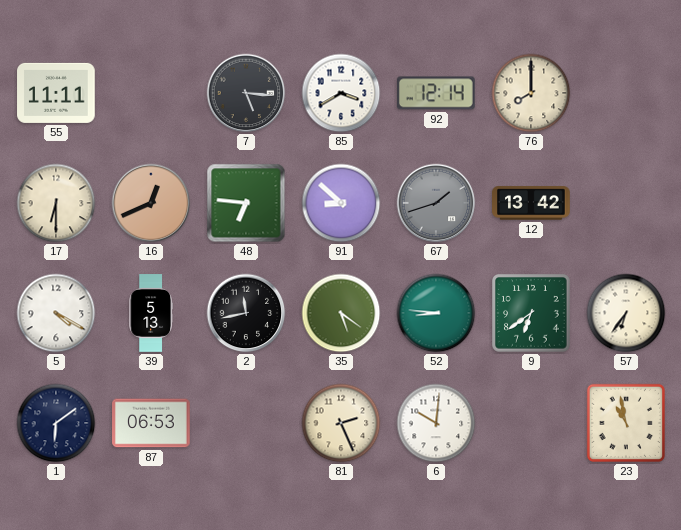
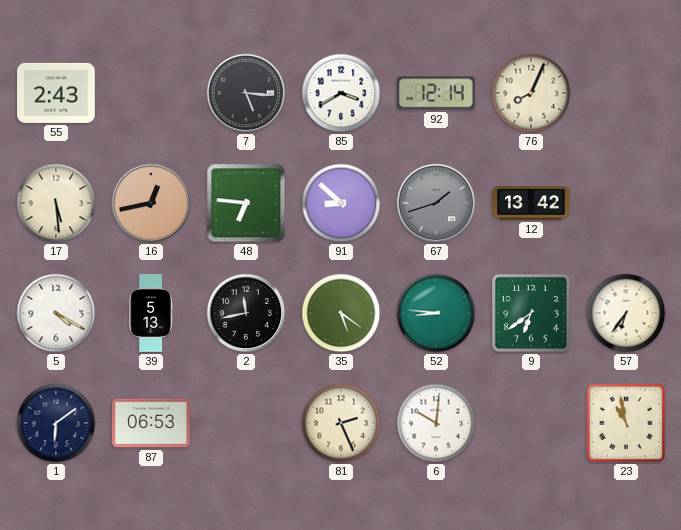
55: 11:11 -> 2:43
76: 8:00 -> 8:04
17: 6:30 -> 5:29
16: 12:41 -> 12:43
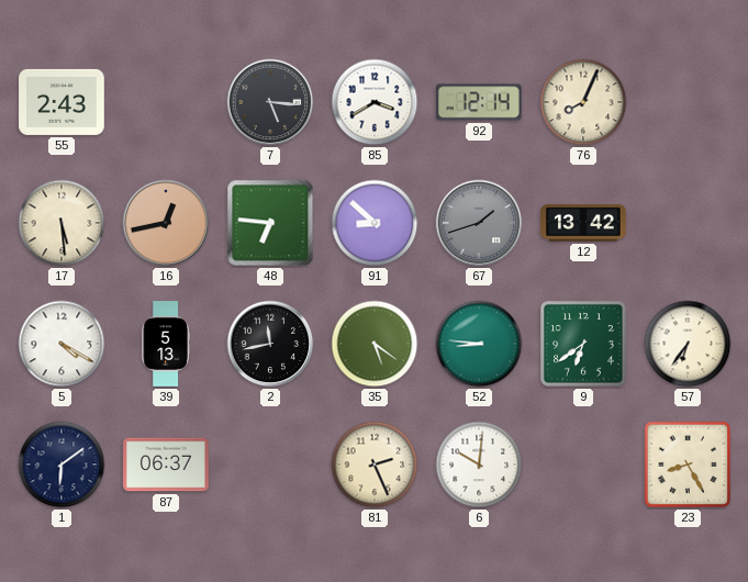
87: 06:53 -> 06:37
23: 10:58 -> 8:25
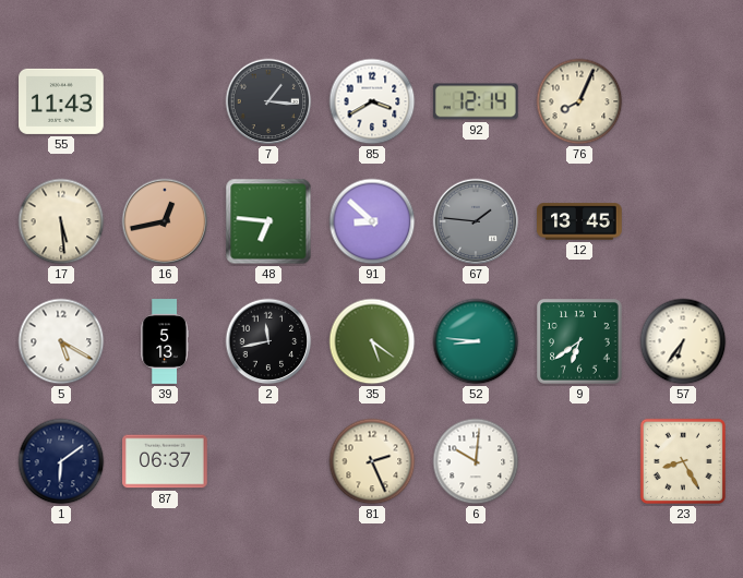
55: 2:43 -> 11:43
7: 5:16 -> 1:16
67: 1:42 -> 1:46
12: 13:42 -> 13:45
5: 4:20 -> 5:20
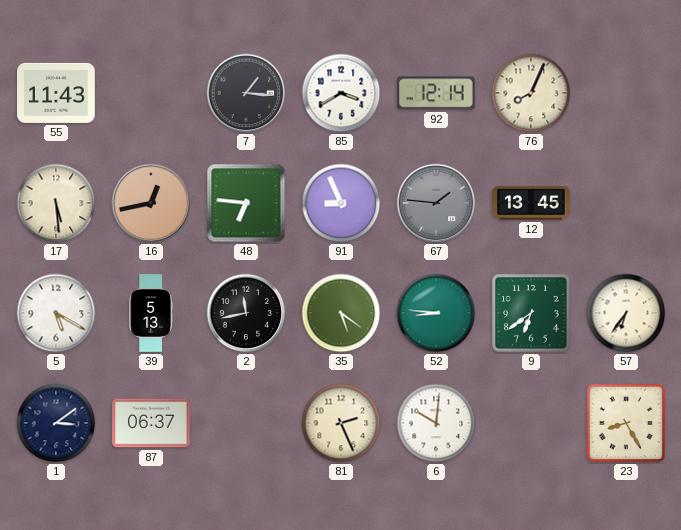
91: 8:52 -> 8:56
1: 6:09 -> 3:09
